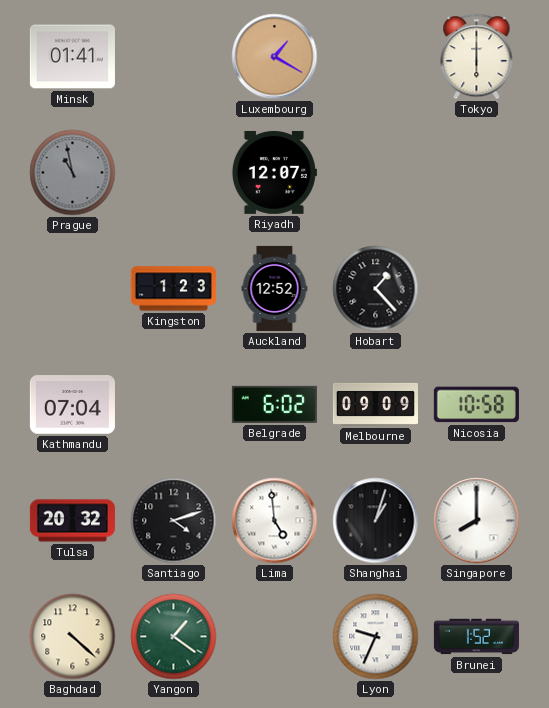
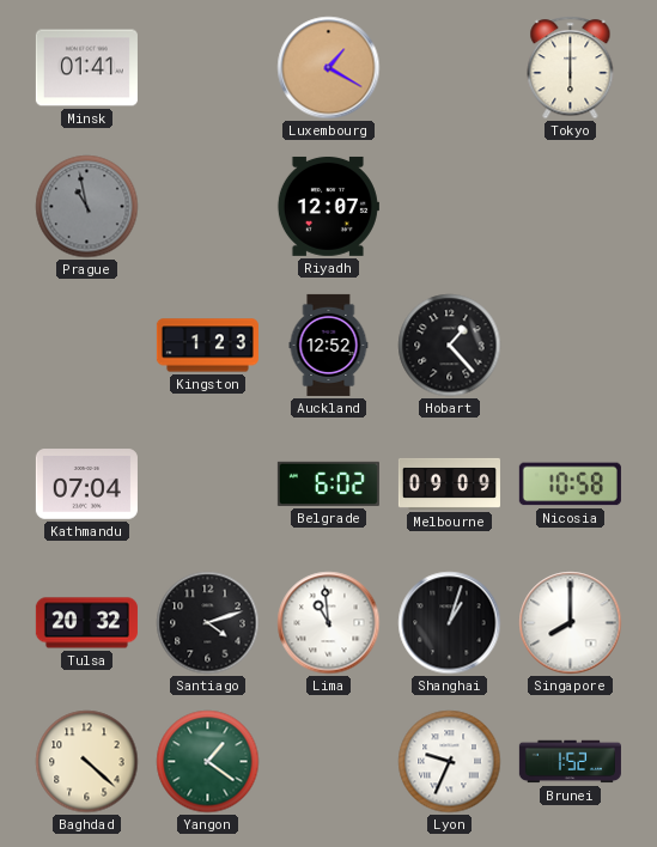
Lima: 4:59 -> 10:59
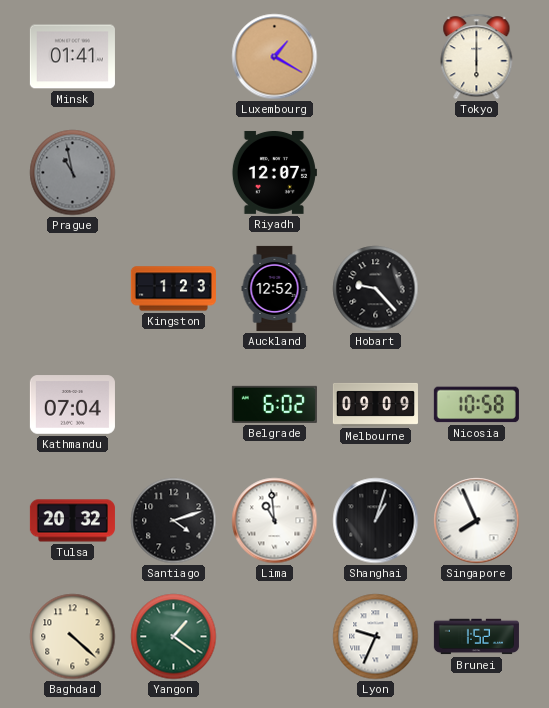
Hobart: 1:23 -> 9:23
Singapore: 8:00 -> 7:56
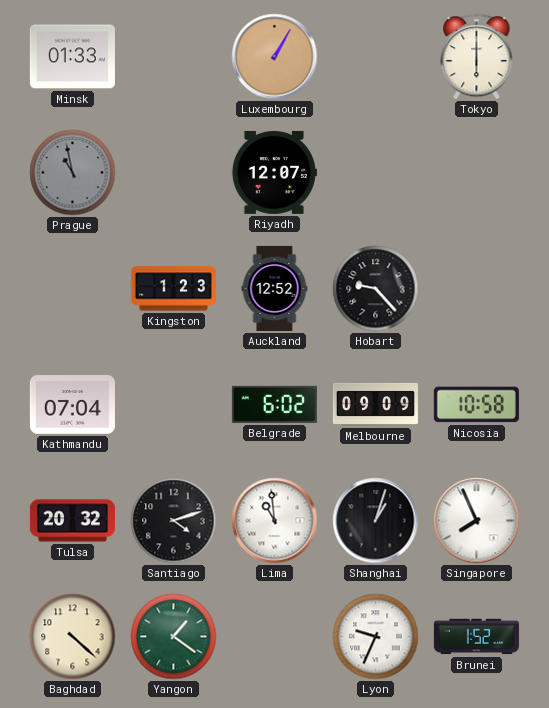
Minsk: 01:41 -> 01:33
Luxembourg: 1:20 -> 1:05
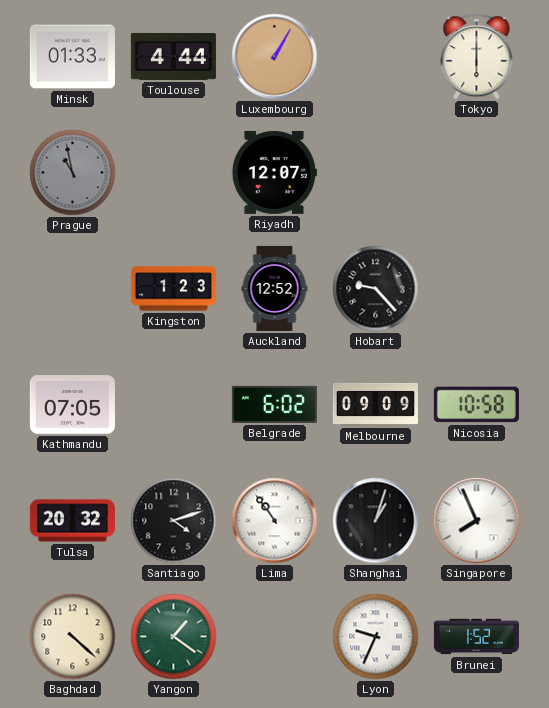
Toulouse: none -> 4:44
Kathmandu: 07:04 -> 07:05
Lima: 10:59 -> 10:54
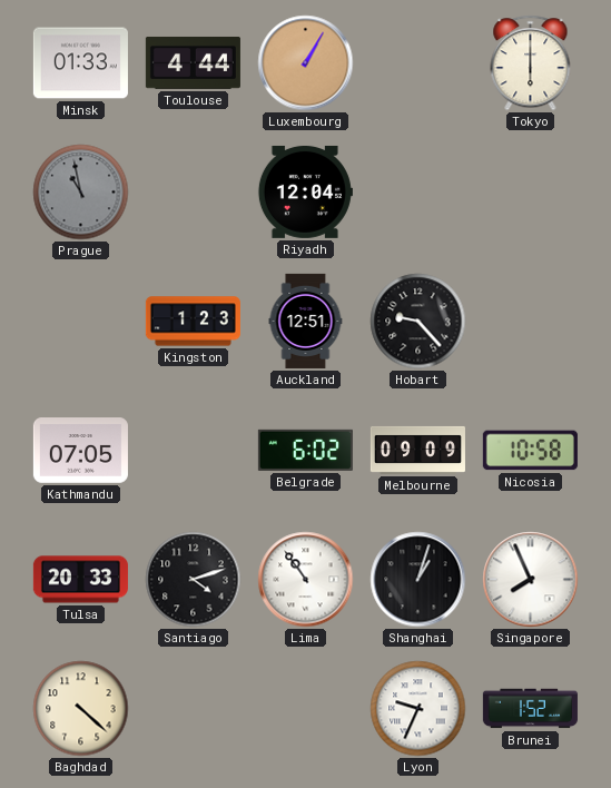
Riyadh: 12:07 -> 12:04
Auckland: 12:52 -> 12:51
Tulsa: 20:32 -> 20:33
Yangon: 1:21 -> none
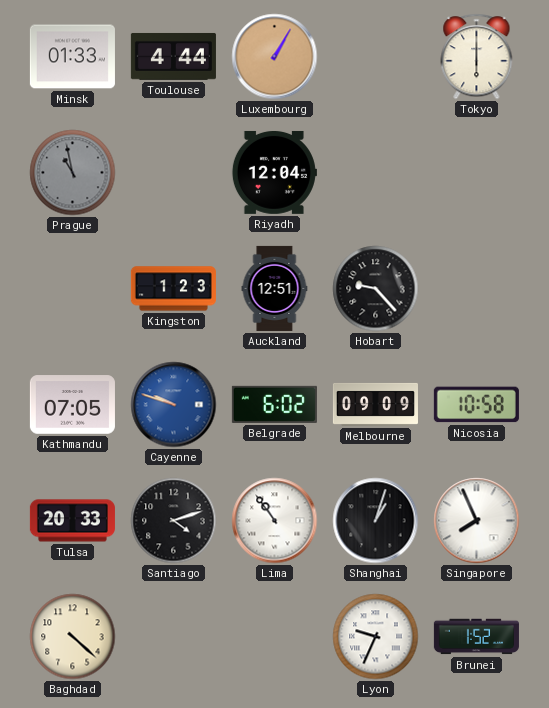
Cayenne: none -> 9:48
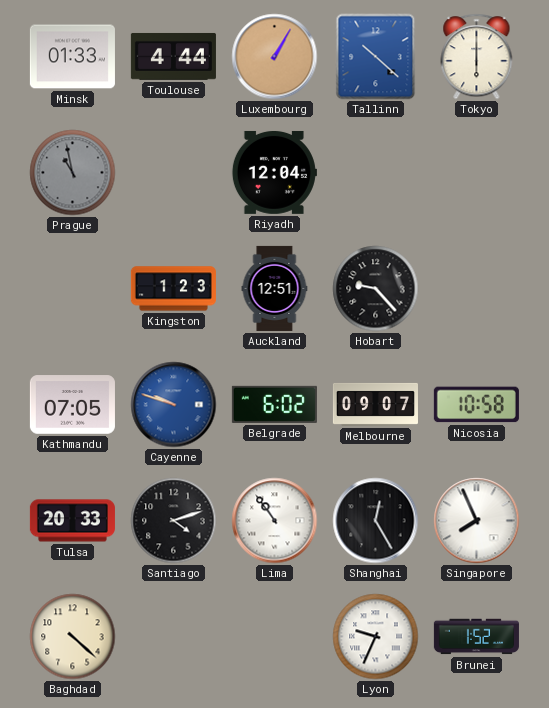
Tallinn: none -> 10:22
Melbourne: 09:09 -> 09:07
Shanghai: 1:03 -> 12:25
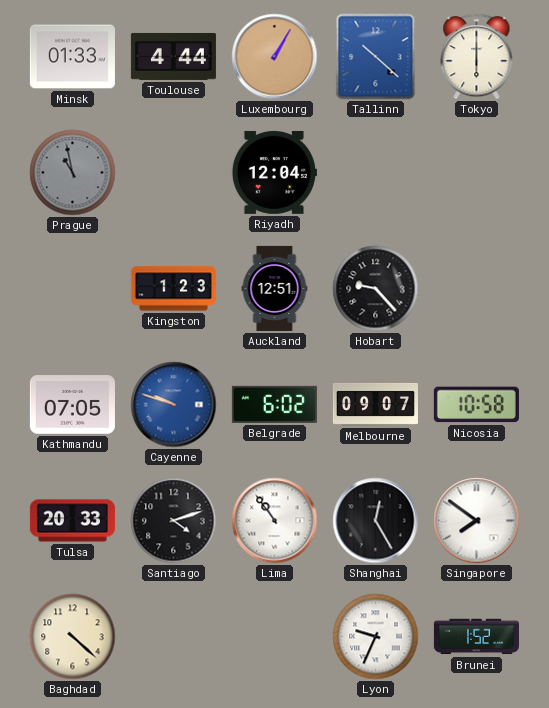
Singapore: 7:56 -> 7:51
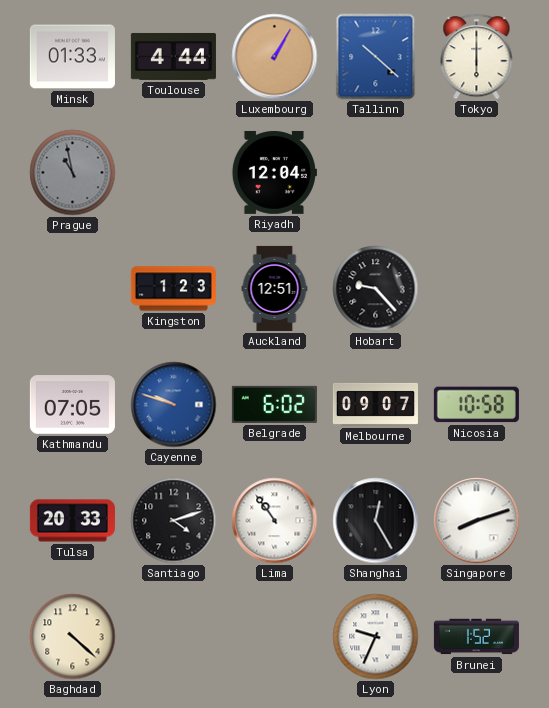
Singapore: 7:51 -> 8:12
